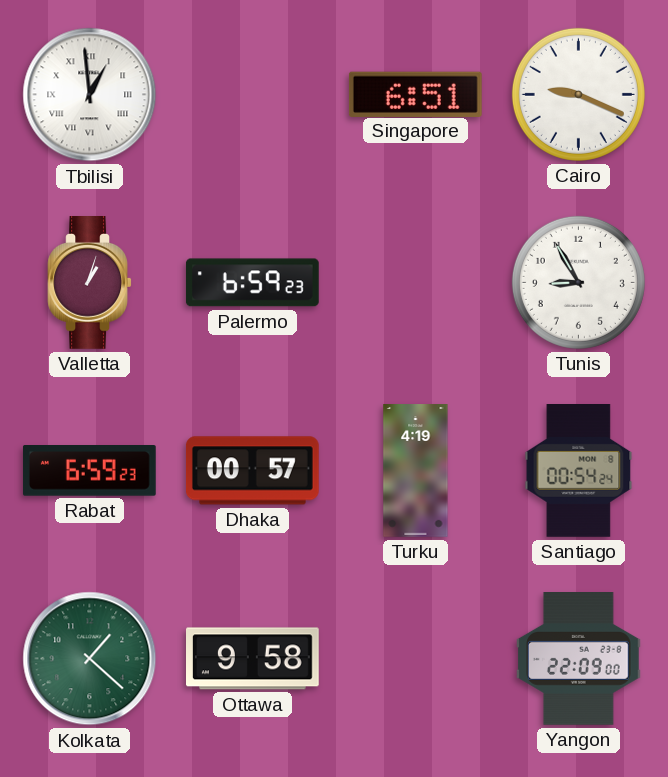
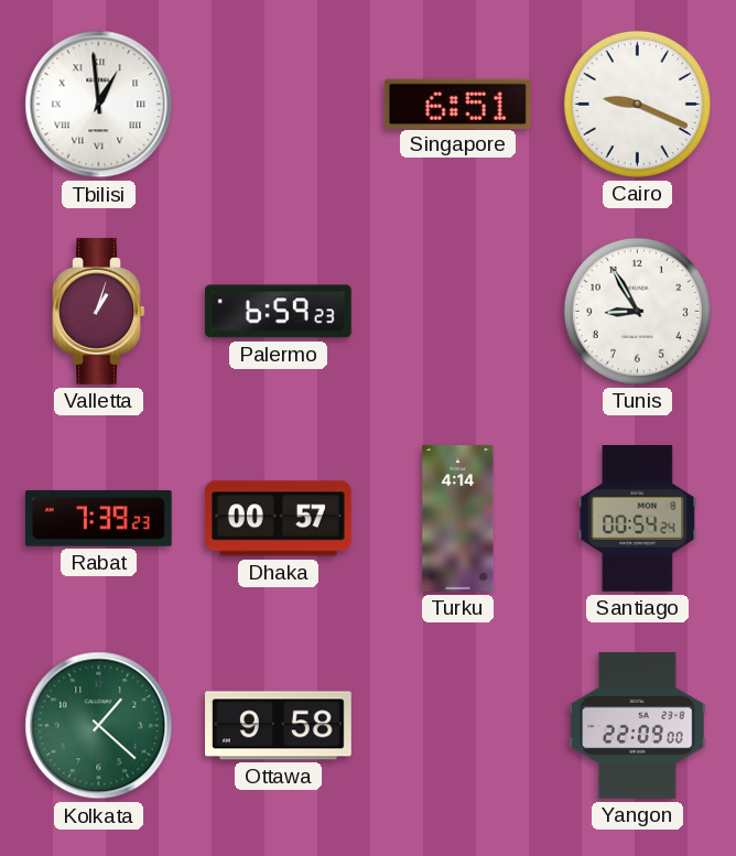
Rabat: 6:59 -> 7:39
Turku: 4:19 -> 4:14
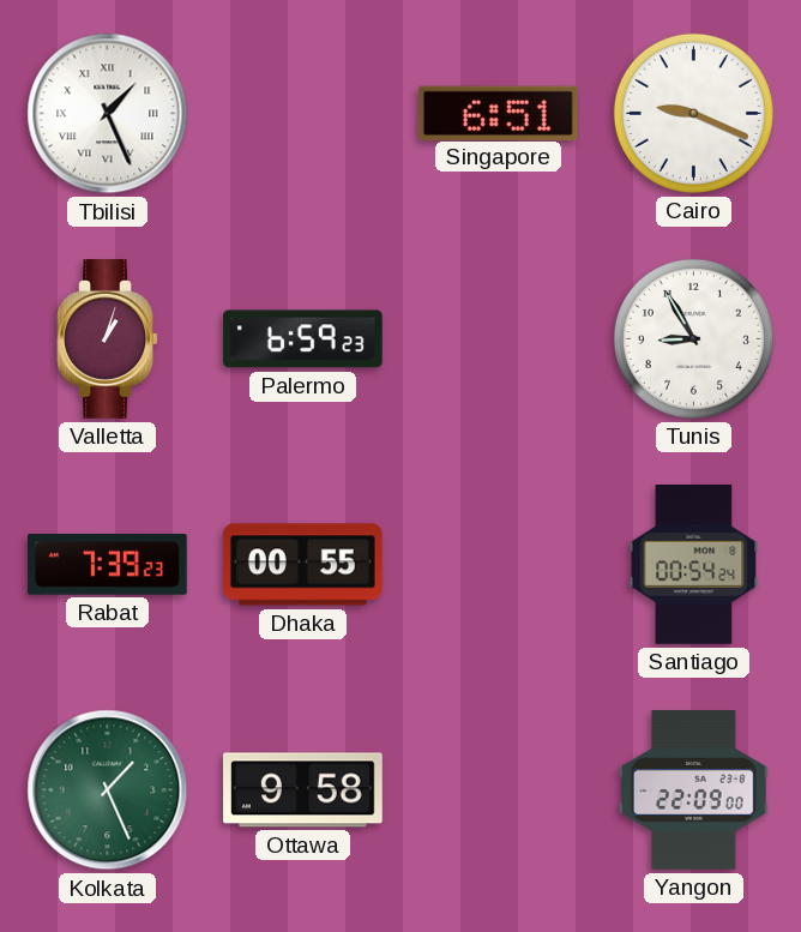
Tbilisi: 12:59 -> 1:26
Dhaka: 00:57 -> 00:55
Turku: 4:14 -> none
Kolkata: 1:22 -> 1:26
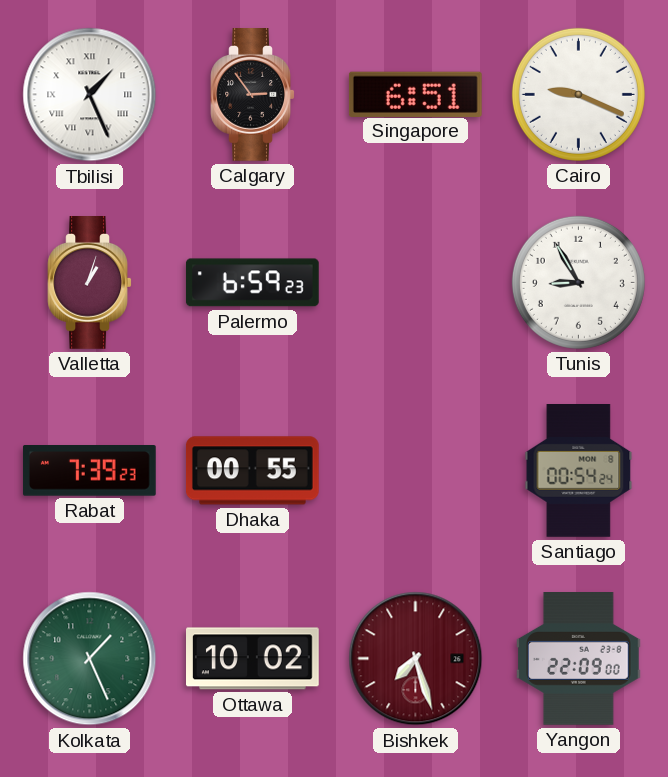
Calgary: none -> 2:54
Ottawa: 9:58 -> 10:02
Bishkek: none -> 7:27
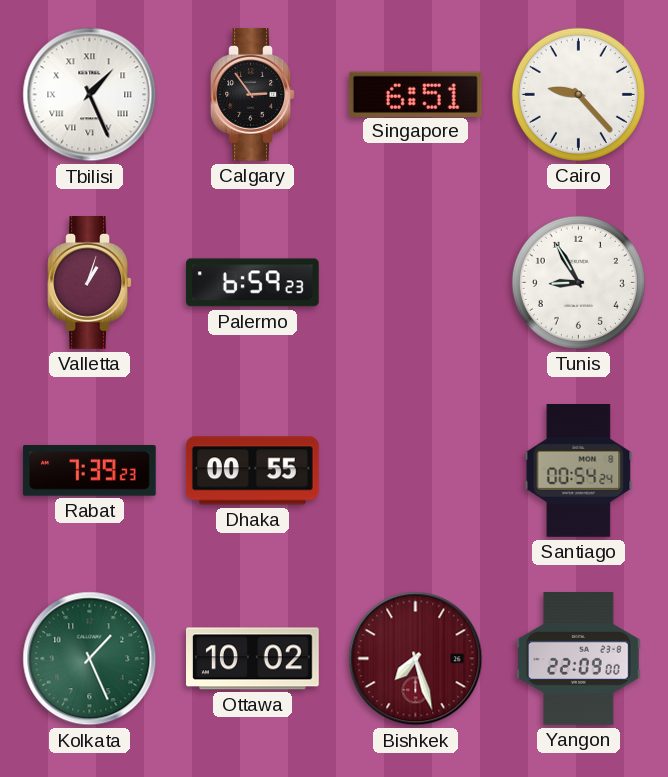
Cairo: 9:19 -> 9:23
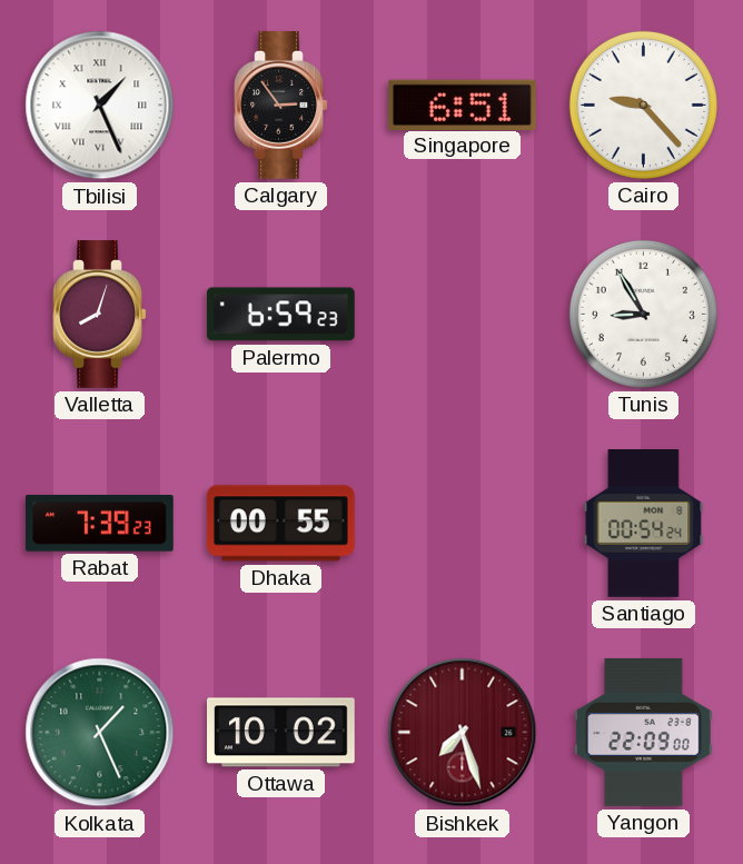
Valletta: 1:03 -> 8:03
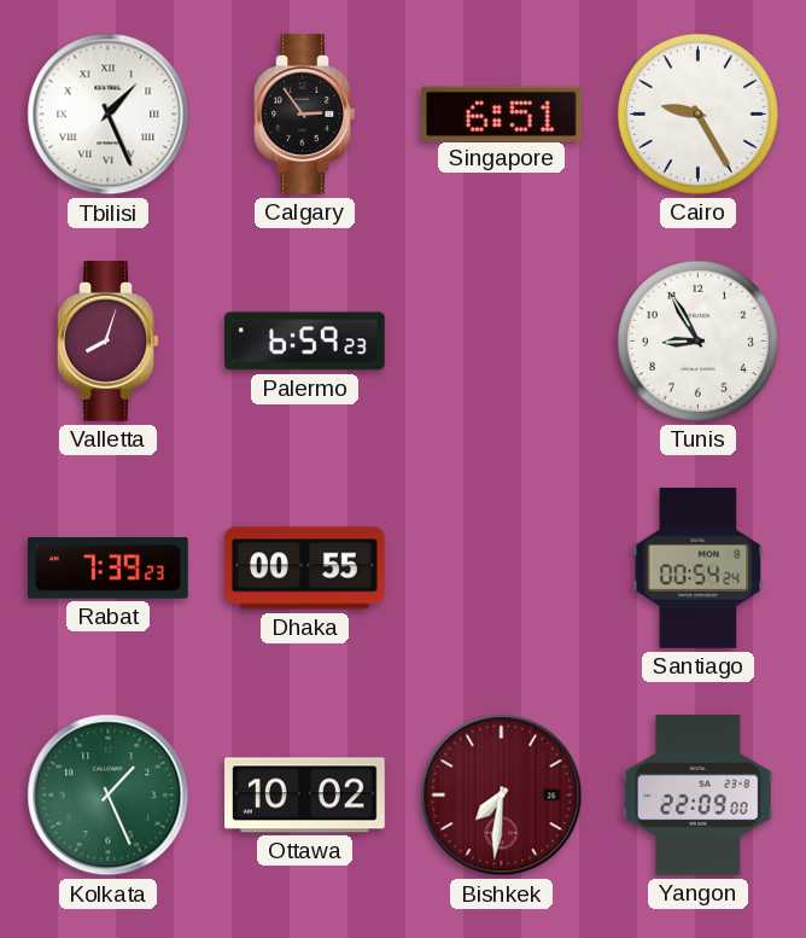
Cairo: 9:23 -> 9:25
Bishkek: 7:27 -> 7:31
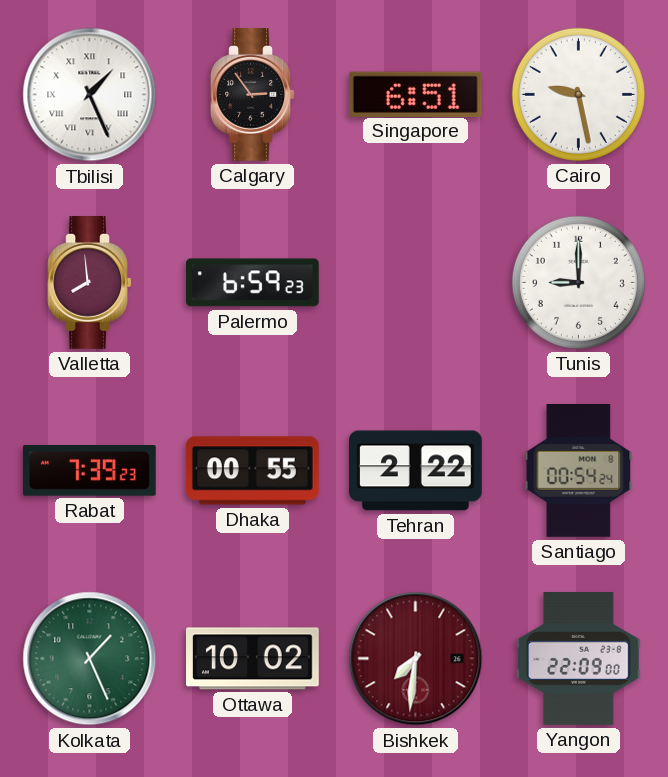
Cairo: 9:25 -> 9:28
Valletta: 8:03 -> 7:59
Tunis: 8:55 -> 9:00
Tehran: none -> 2:22
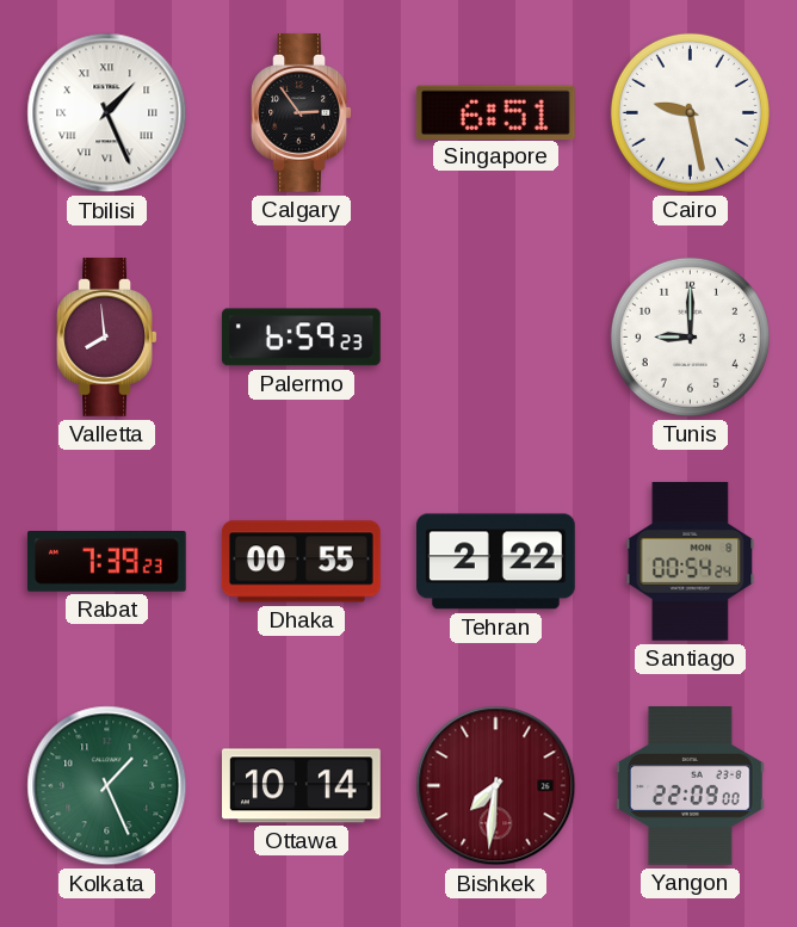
Ottawa: 10:02 -> 10:14
